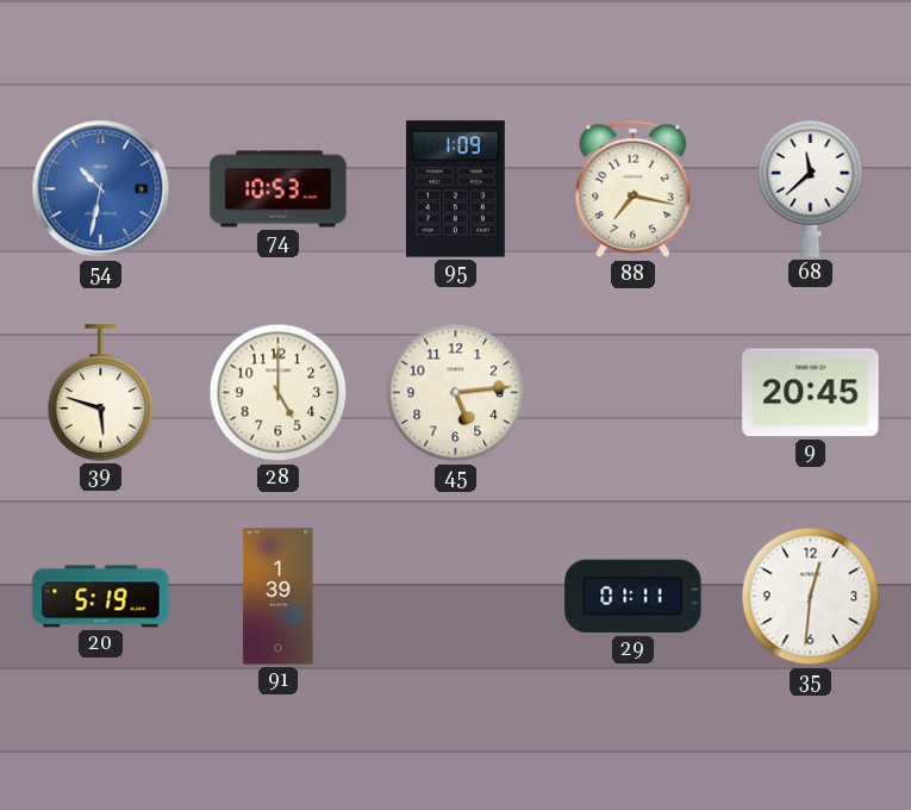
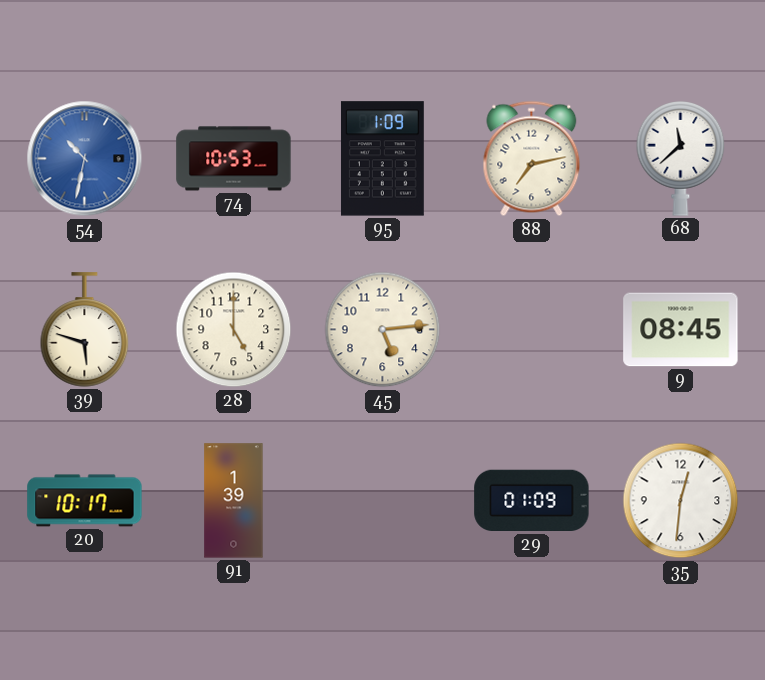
88: 7:17 -> 7:13
9: 20:45 -> 08:45
20: 5:19 -> 10:17
29: 01:11 -> 01:09
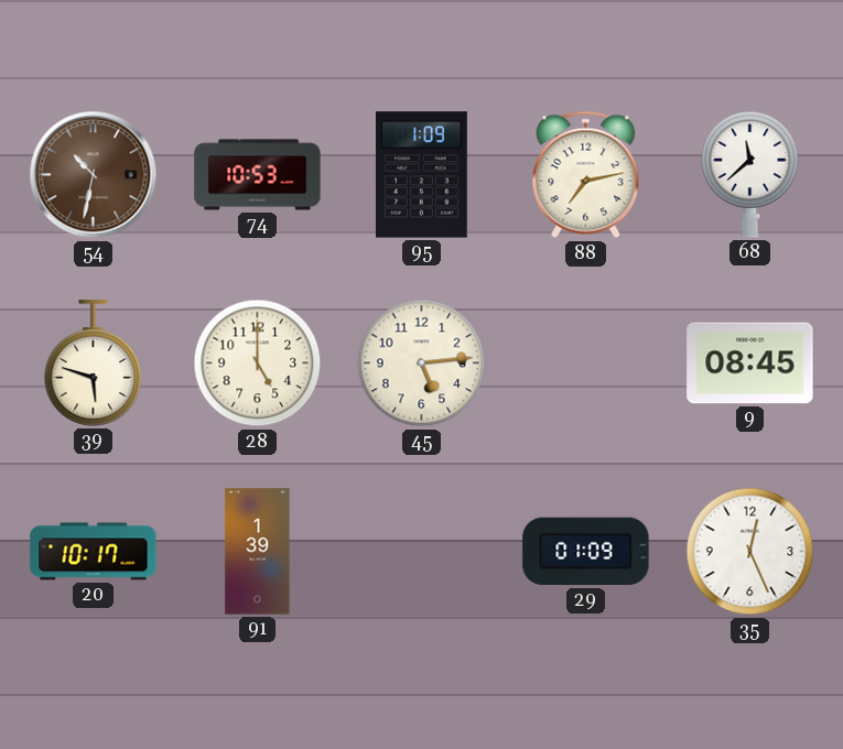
54 dial: blue -> brown
35: 12:31 -> 12:26
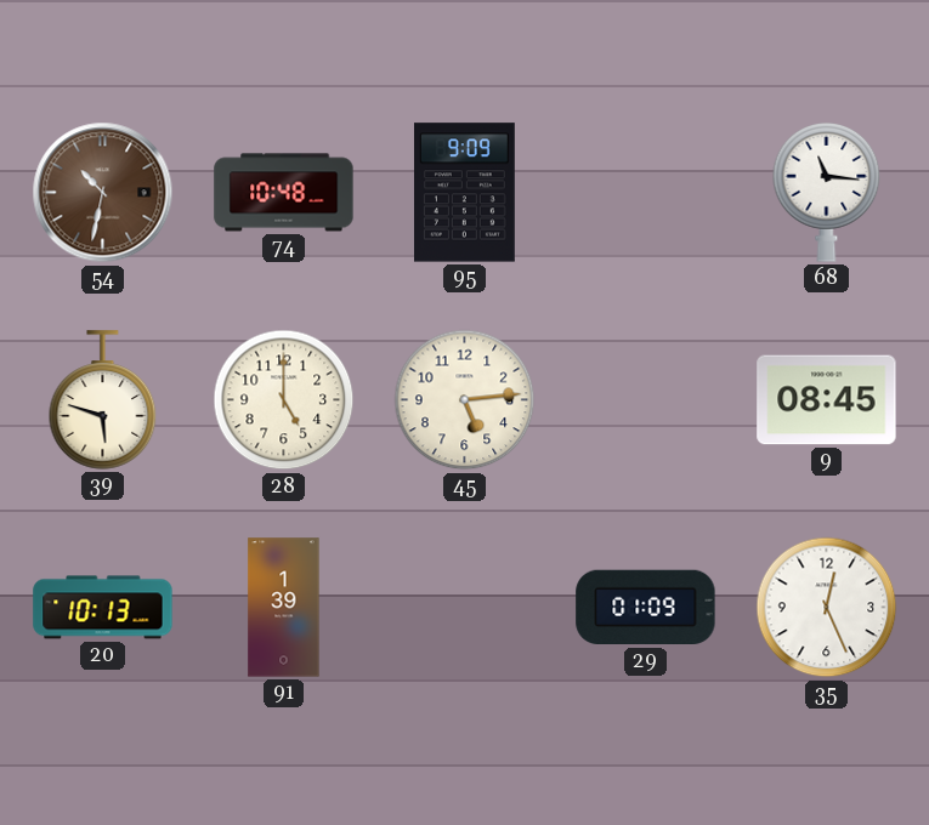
74: 10:53 -> 10:48
95: 1:09 -> 9:09
88: 7:13 -> none
68: 11:38 -> 11:16
20: 10:17 -> 10:13
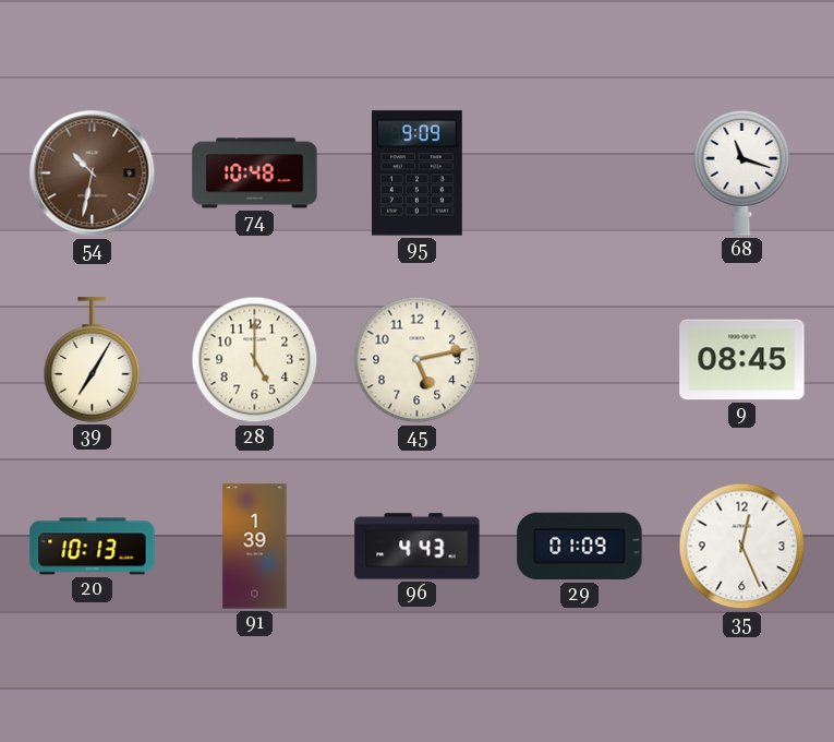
68: 11:16 -> 11:18
39: 5:48 -> 7:05
45: 5:14 -> 5:13
96: none -> 4:43
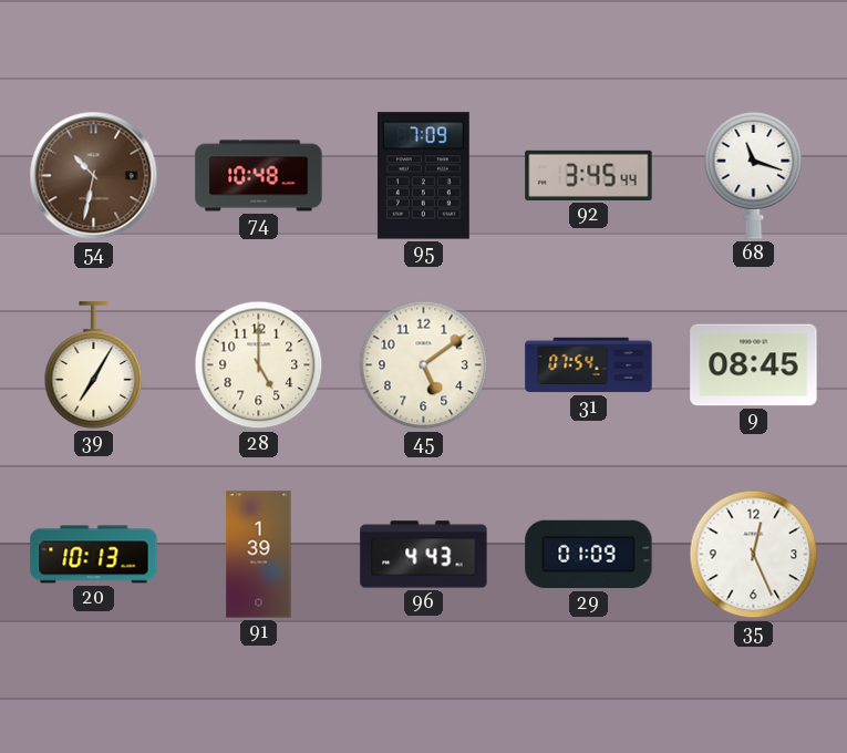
95: 9:09 -> 7:09
92: none -> 3:45
45: 5:13 -> 5:09
31: none -> 07:54
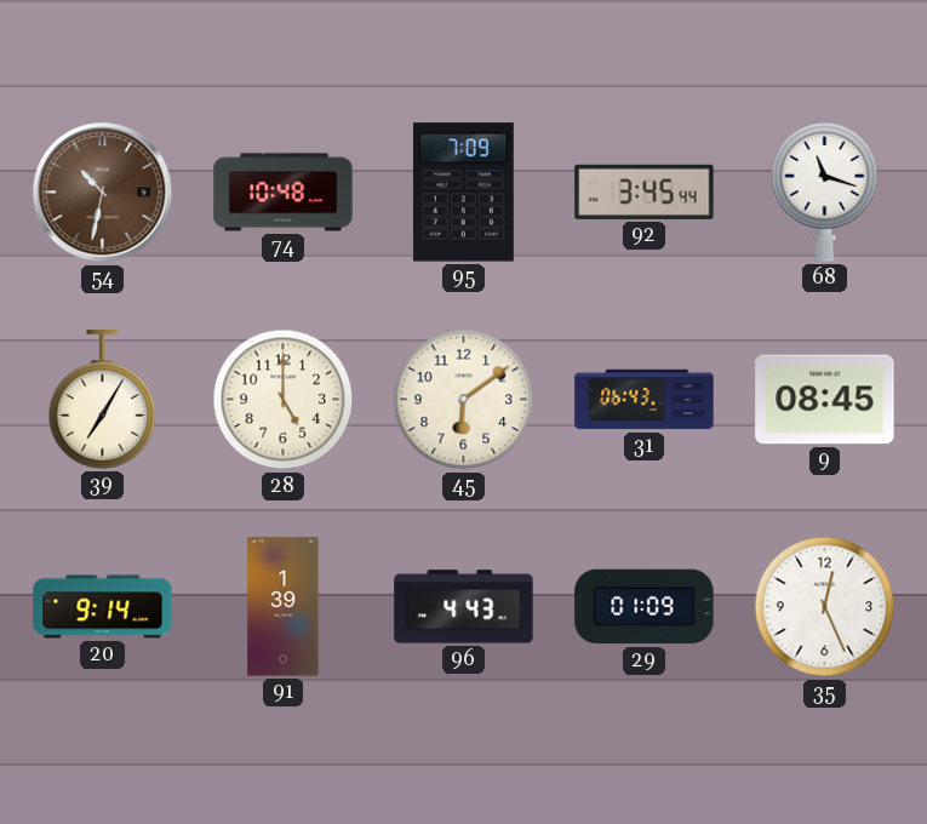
45: 5:09 -> 6:09
31: 07:54 -> 06:43
20: 10:13 -> 9:14
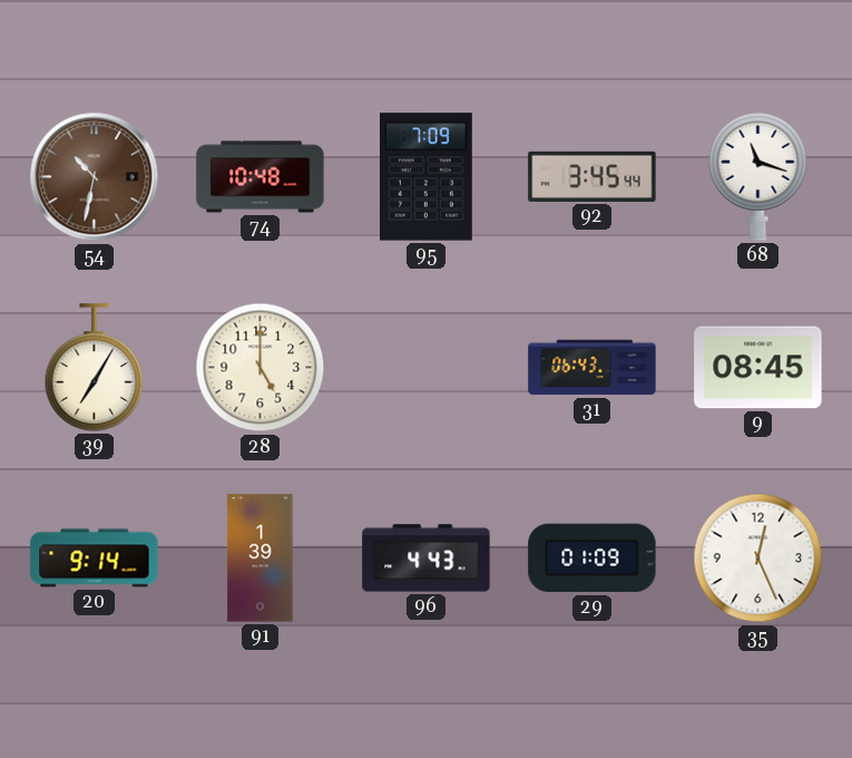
45: 6:09 -> none
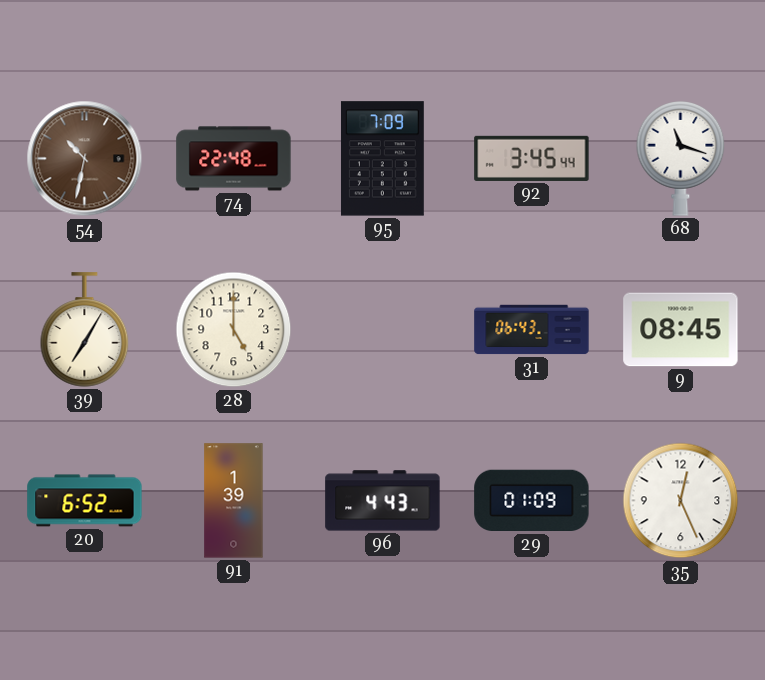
74: 10:48 -> 22:48
20: 9:14 -> 6:52
